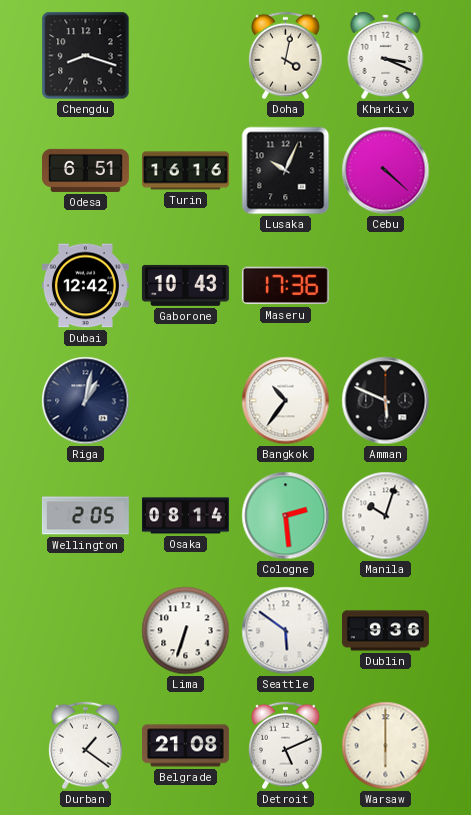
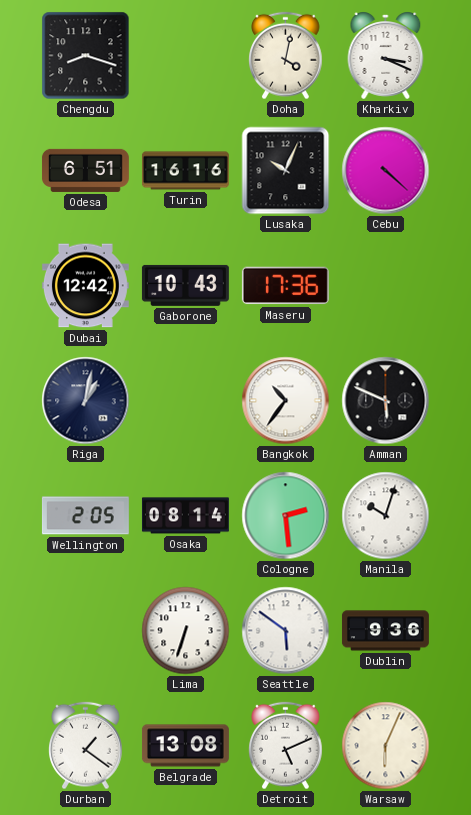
Belgrade: 21:08 -> 13:08
Warsaw: 6:00 -> 6:04
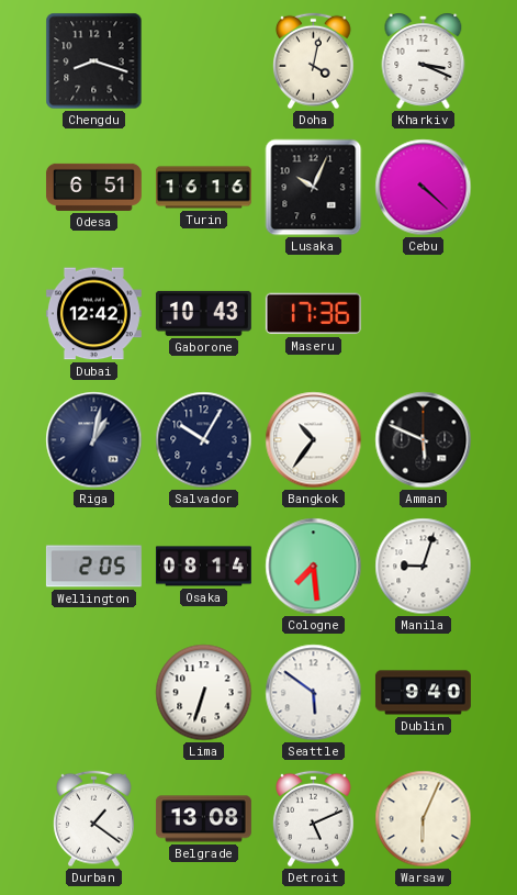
Salvador: none -> 10:05
Cologne: 2:29 -> 7:29
Manila: 10:03 -> 9:03
Dublin: 9:36 -> 9:40
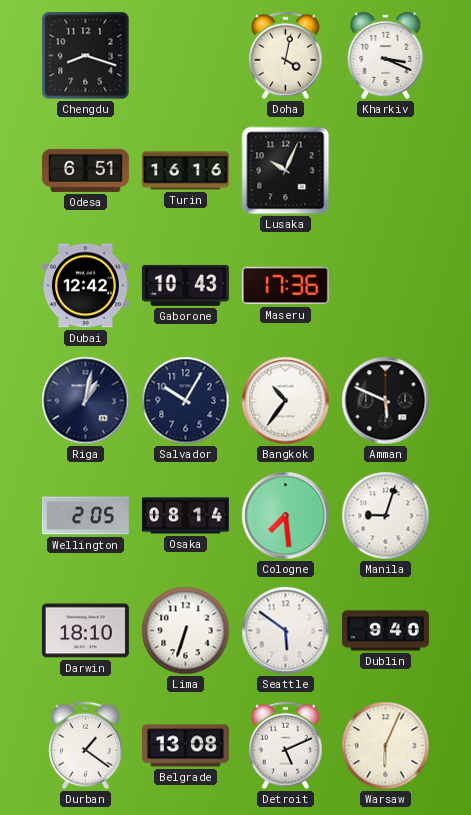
Cebu: 4:22 -> none
Darwin: none -> 18:10
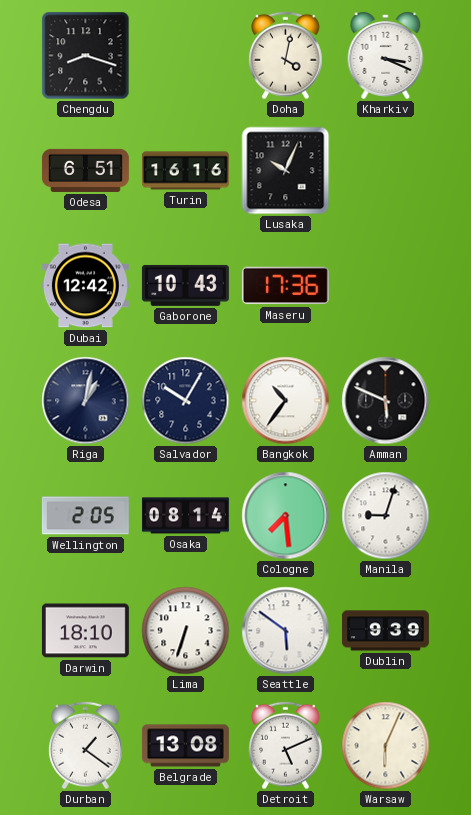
Dublin: 9:40 -> 9:39
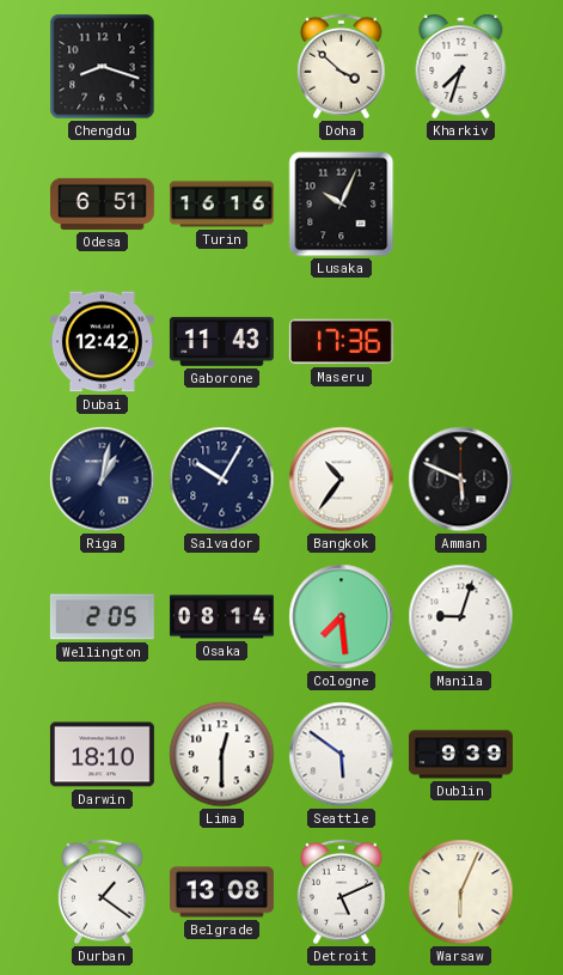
Doha: 4:02 -> 3:52
Kharkiv: 3:19 -> 7:33
Gaborone: 10:43 -> 11:43
Lima: 6:33 -> 12:30
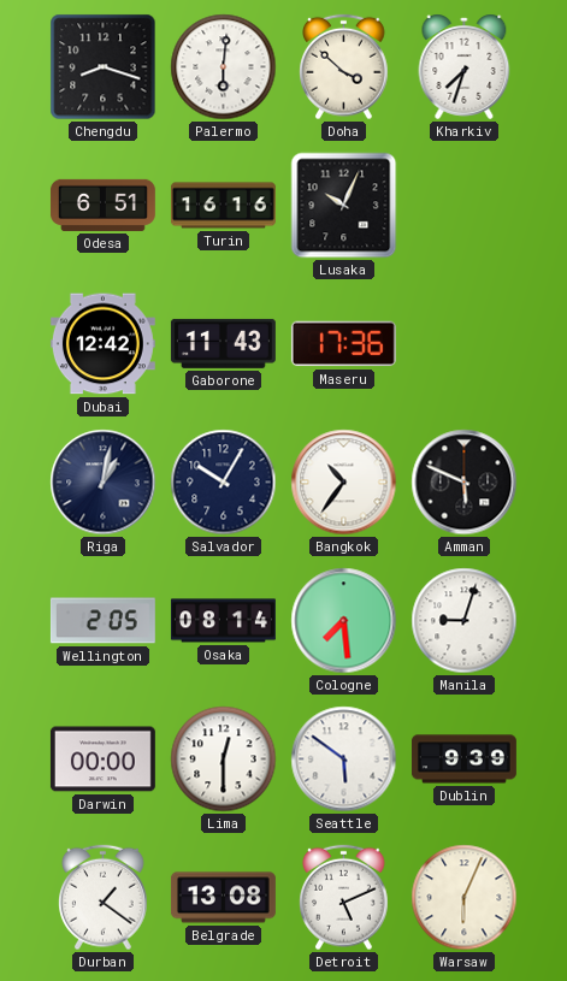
Palermo: none -> 6:01
Darwin: 18:10 -> 00:00
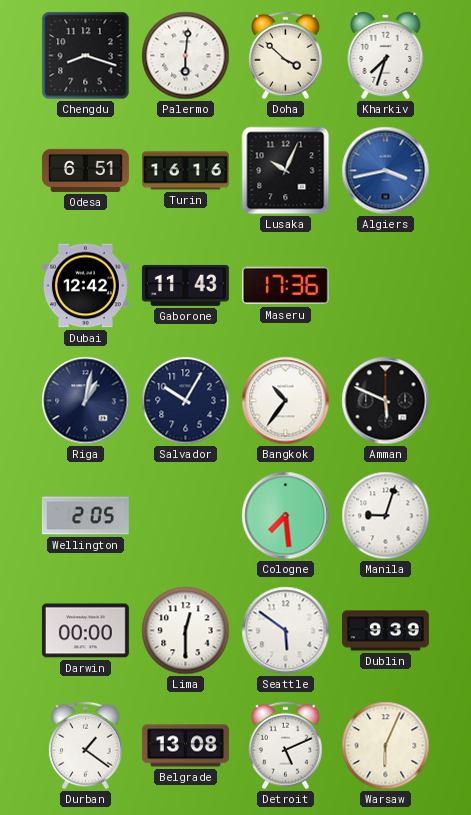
Algiers: none -> 3:43
Osaka: 08:14 -> none
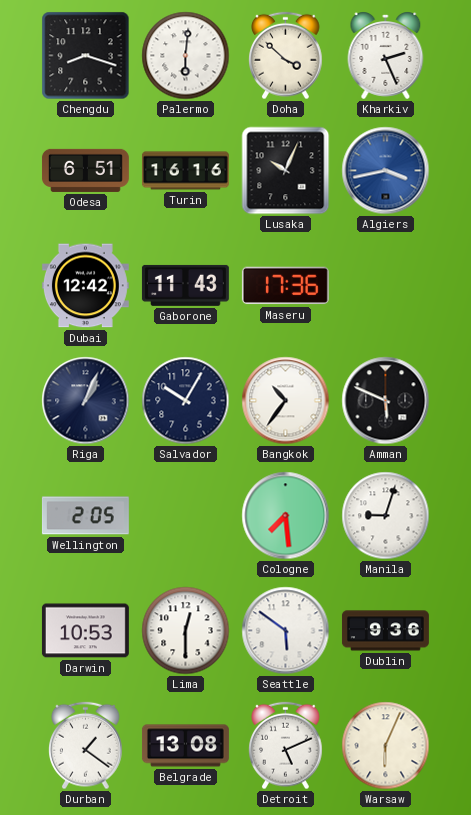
Kharkiv: 7:33 -> 2:26
Riga: 1:02 -> 1:04
Darwin: 00:00 -> 10:53
Dublin: 9:39 -> 9:36
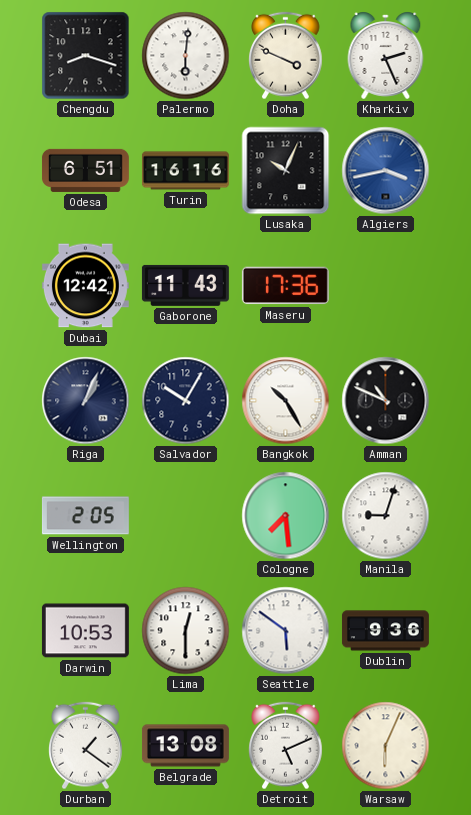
Doha: 3:52 -> 3:49
Bangkok: 10:36 -> 10:25
Amman: 5:49 -> 10:49
